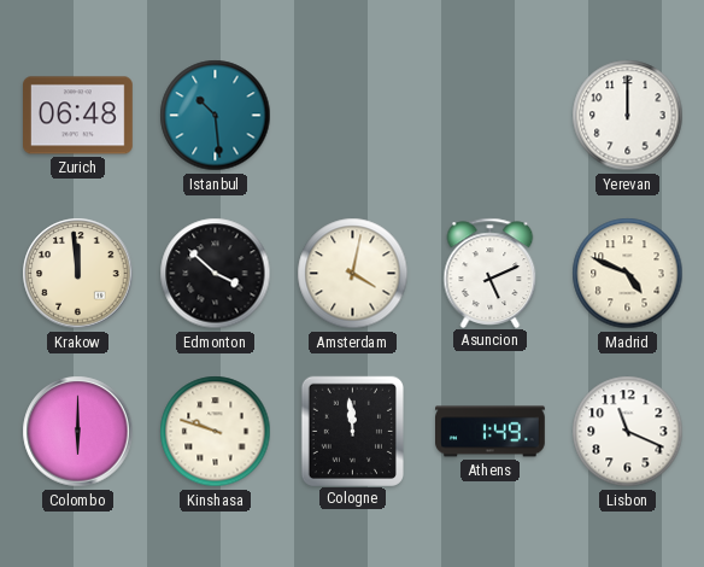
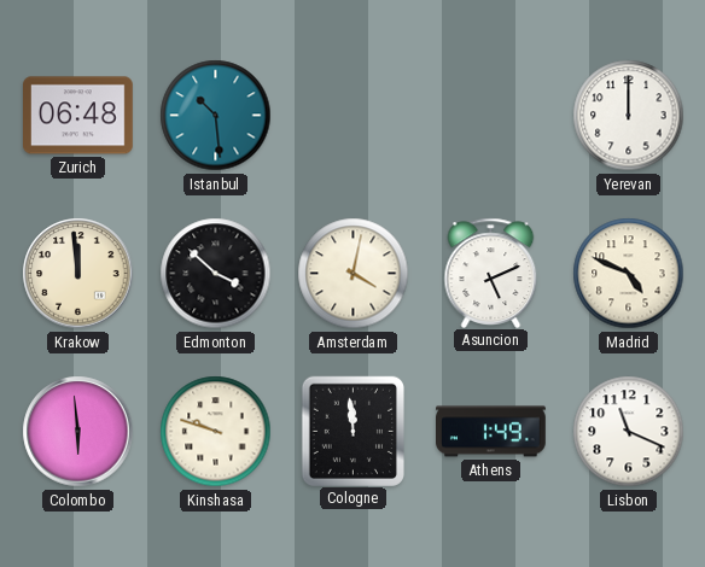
Colombo: 6:00 -> 5:59
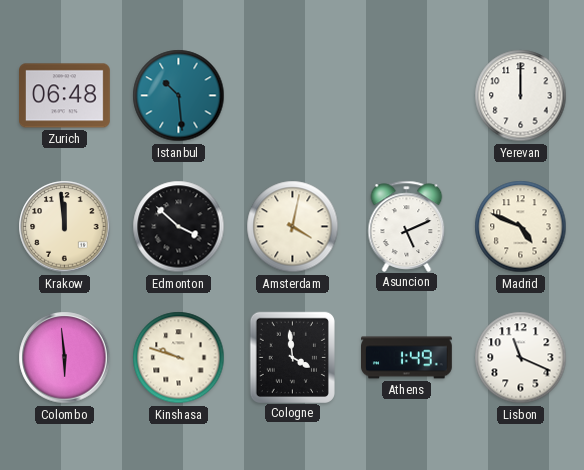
Cologne: 11:59 -> 3:59
